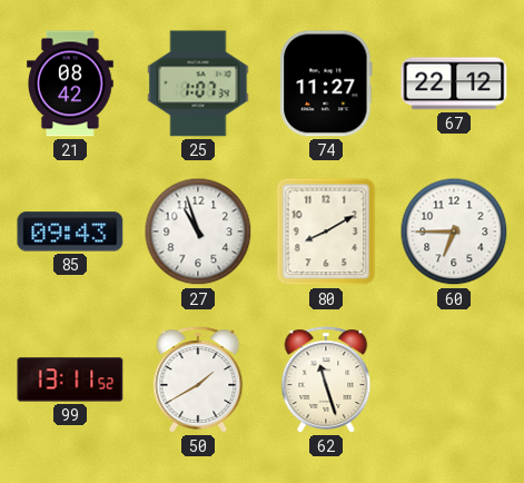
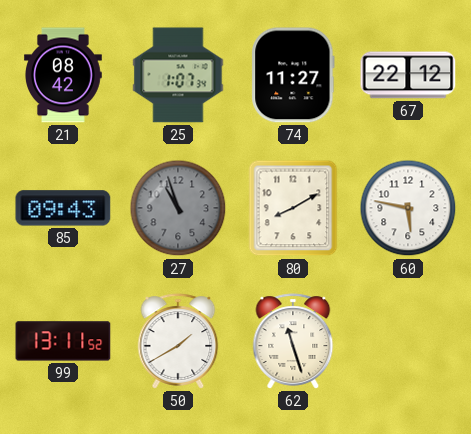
27 dial: white -> grey
60: 6:45 -> 5:47
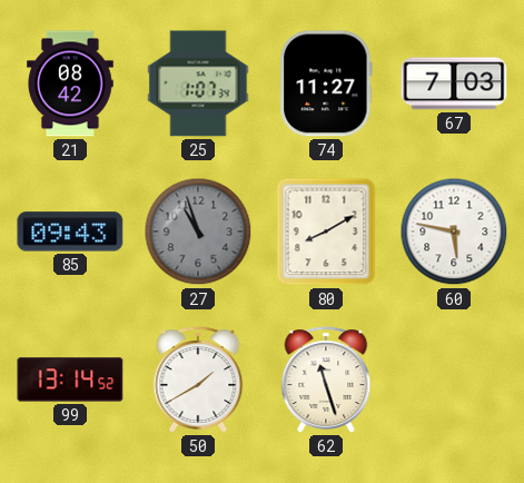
67: 22:12 -> 7:03
99: 13:11 -> 13:14
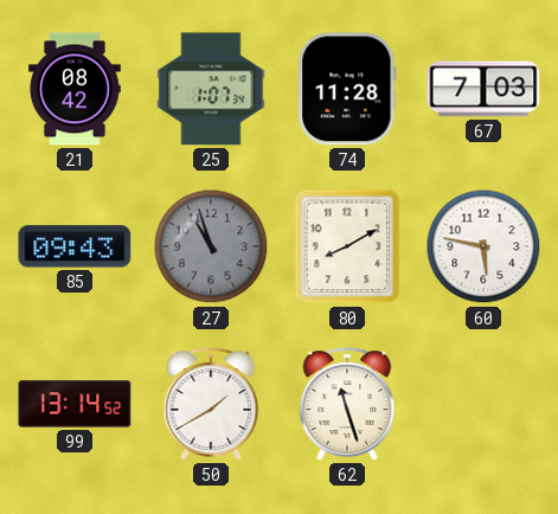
74: 11:27 -> 11:28
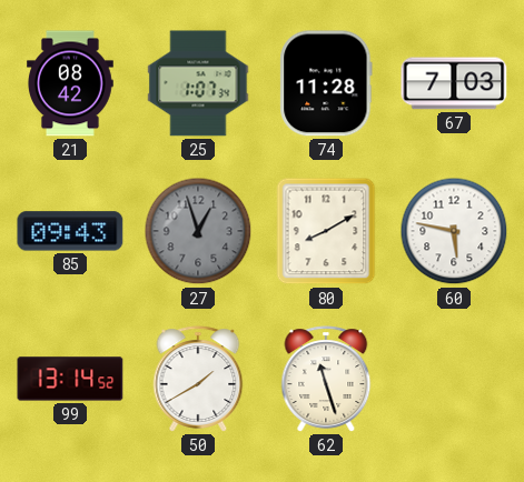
27: 10:57 -> 12:57
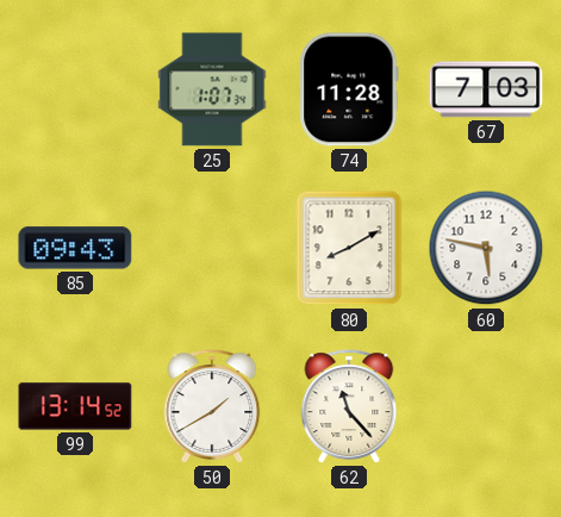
21: 08:42 -> none
27: 12:57 -> none
62: 11:27 -> 11:23
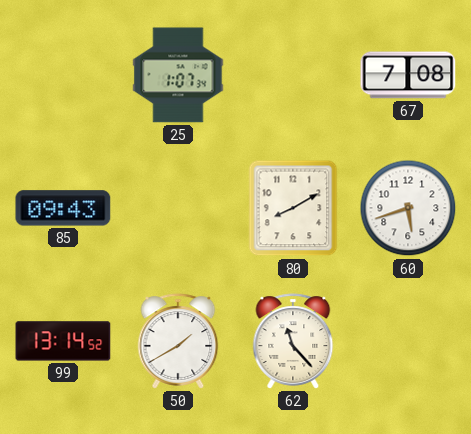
74: 11:28 -> none
67: 7:03 -> 7:08
60: 5:47 -> 5:42
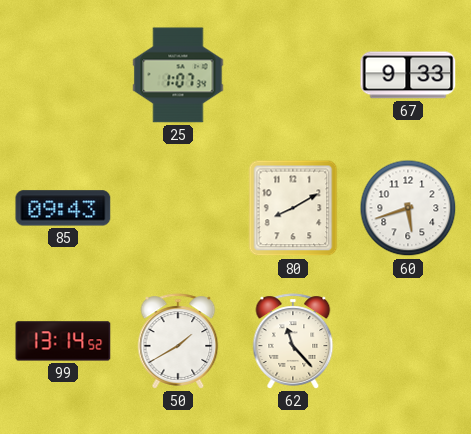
67: 7:08 -> 9:33
